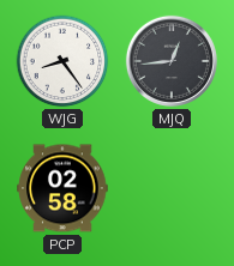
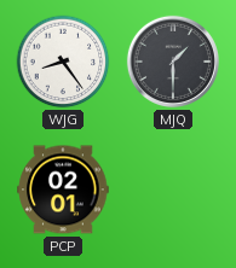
MJQ: 12:44 -> 1:30
PCP: 02:58 -> 02:01
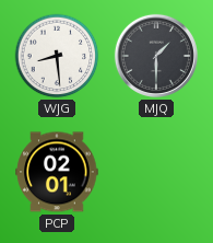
WJG: 8:24 -> 8:29
